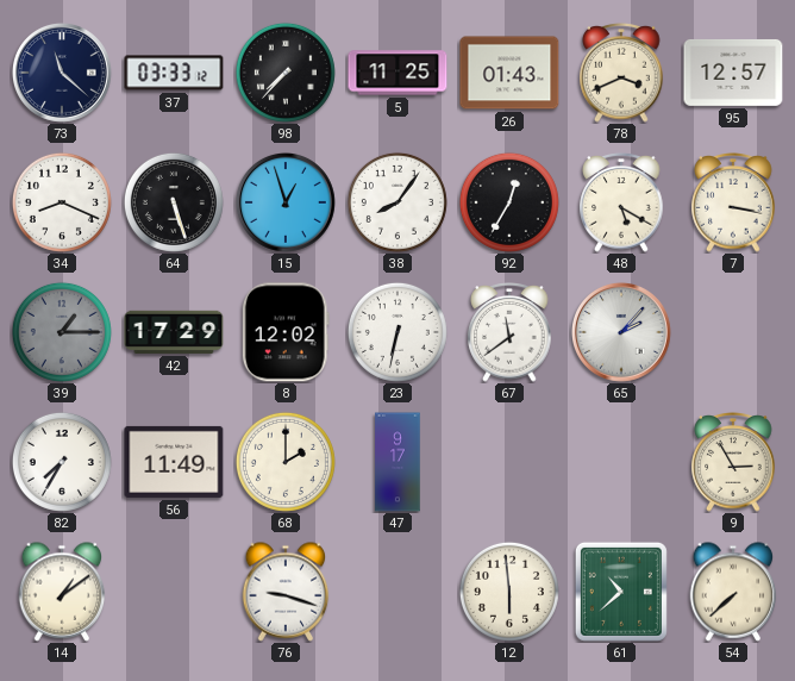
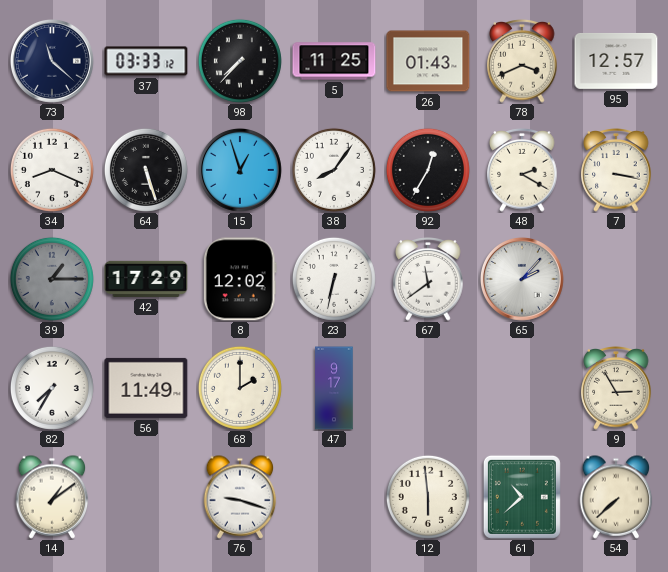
48: 5:20 -> 2:20
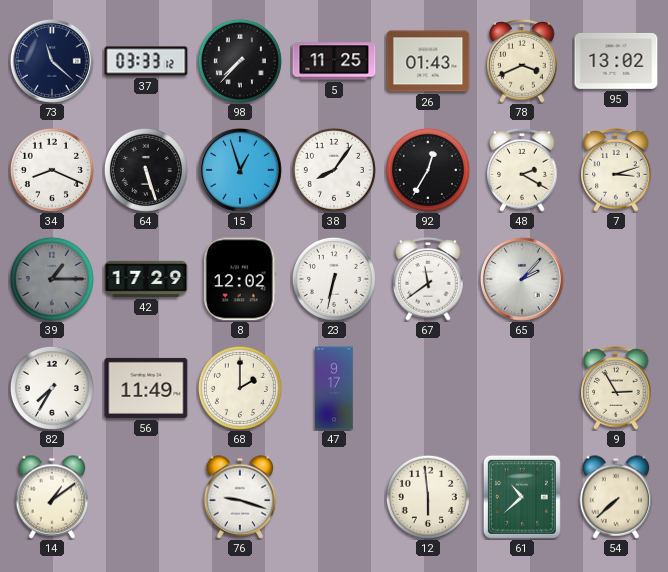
95: 12:57 -> 13:02
7: 3:17 -> 3:12
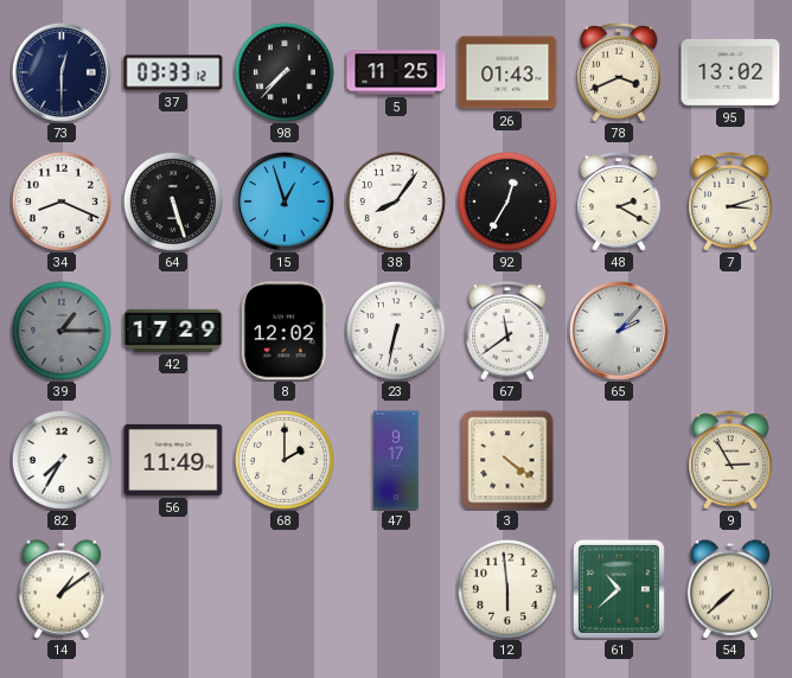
73: 11:22 -> 12:30
3: none -> 4:21
76: 9:18 -> none
